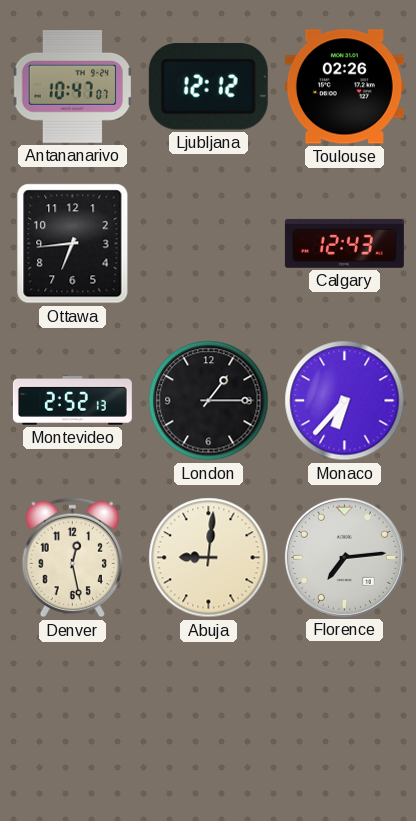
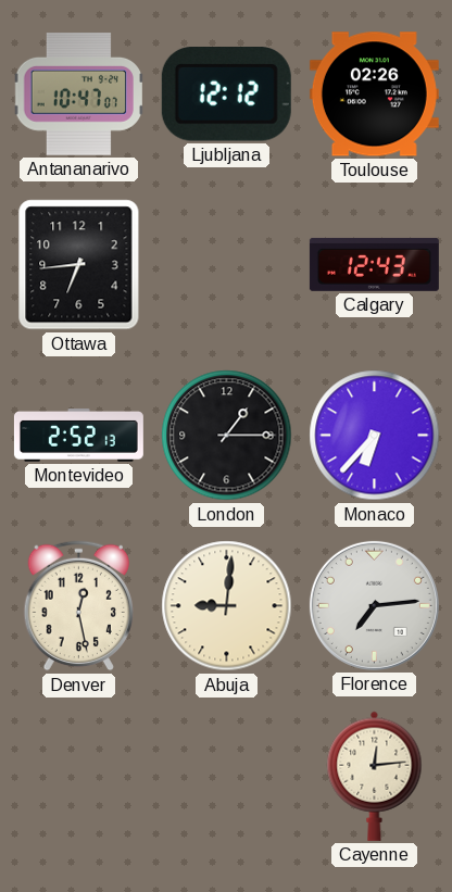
Cayenne: none -> 12:14
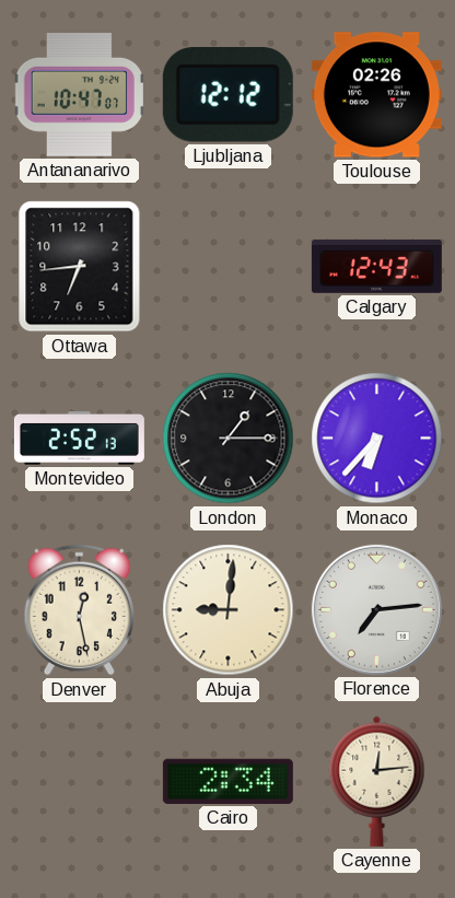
Cairo: none -> 2:34
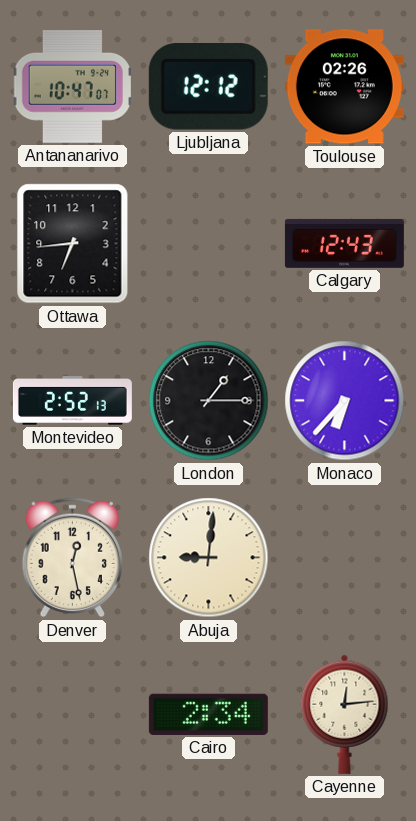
Florence: 7:14 -> none
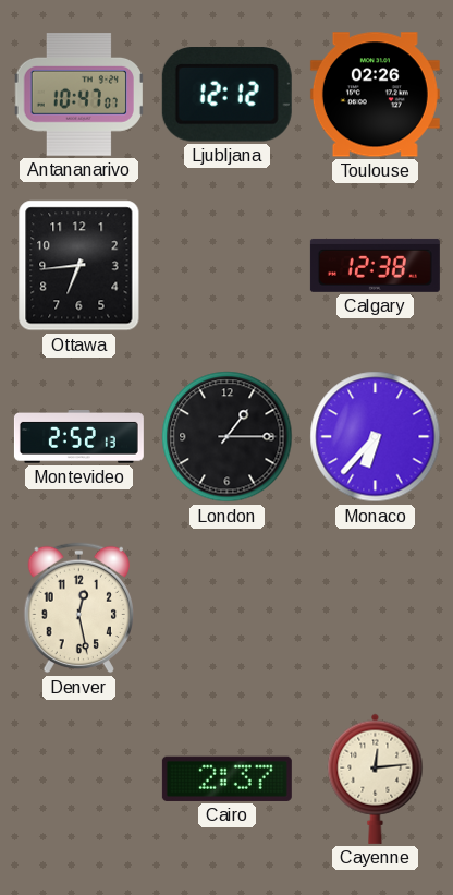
Calgary: 12:43 -> 12:38
Abuja: 9:01 -> none
Cairo: 2:34 -> 2:37
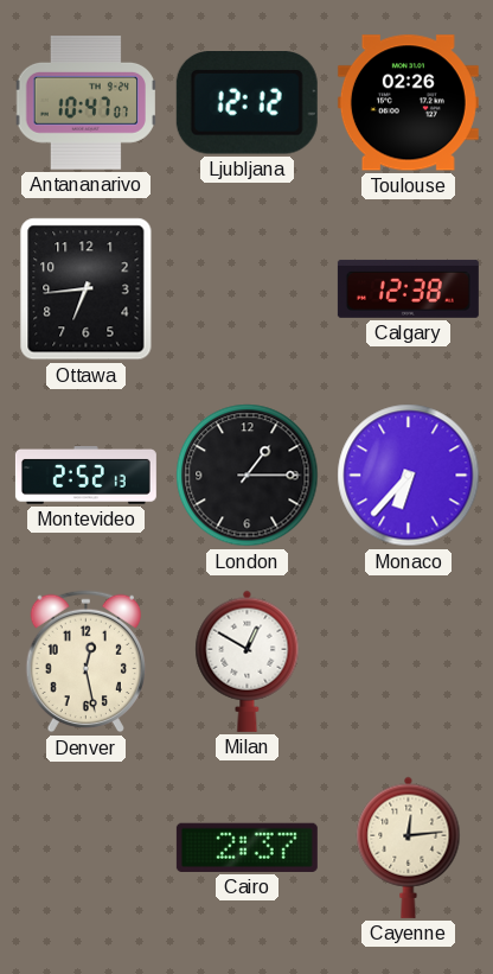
Milan: none -> 12:50
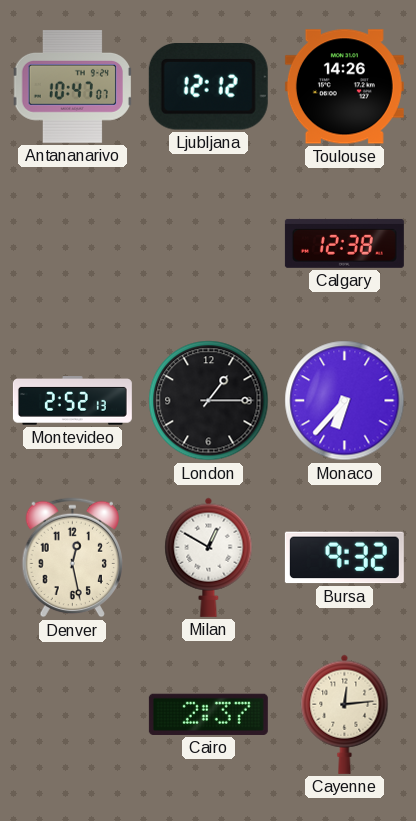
Toulouse: 02:26 -> 14:26
Ottawa: 6:44 -> none
Bursa: none -> 9:32
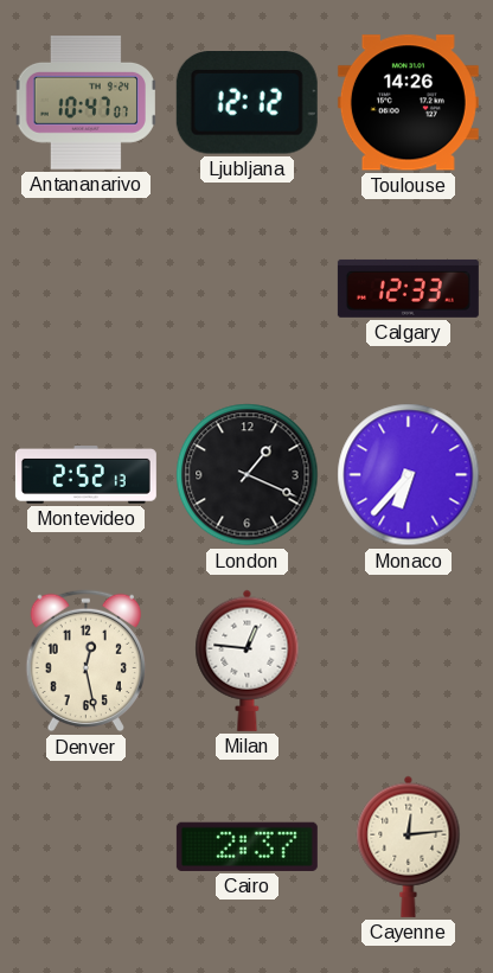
Calgary: 12:38 -> 12:33
London: 1:15 -> 1:19
Milan: 12:50 -> 12:46
Bursa: 9:32 -> none
